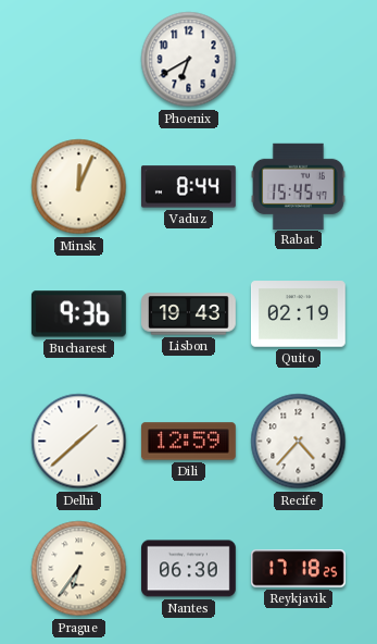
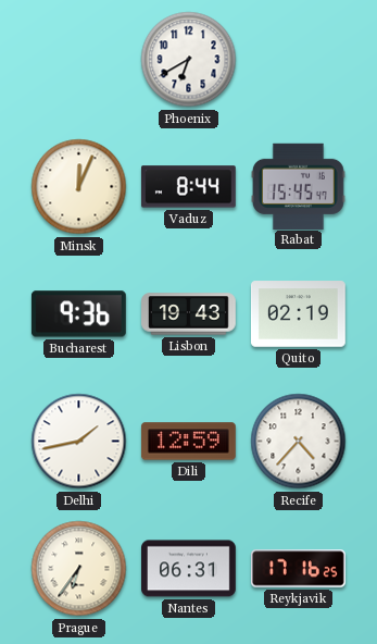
Delhi: 1:38 -> 1:43
Nantes: 06:30 -> 06:31
Reykjavik: 17:18 -> 17:16
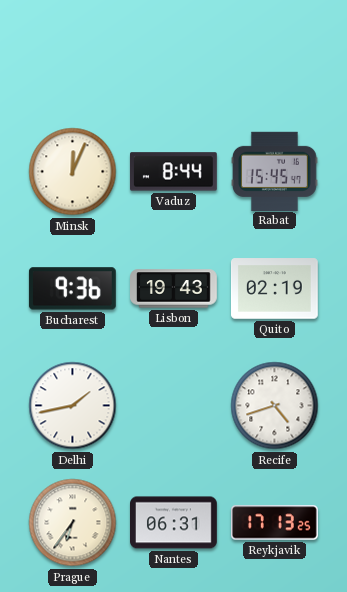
Phoenix: 6:40 -> none
Dili: 12:59 -> none
Recife: 4:37 -> 4:42
Reykjavik: 17:16 -> 17:13
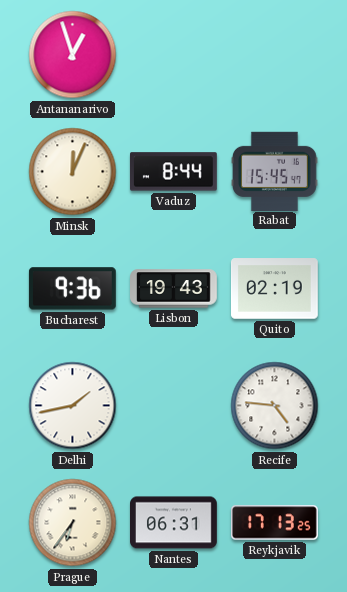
Antananarivo: none -> 12:57
Recife: 4:42 -> 4:46
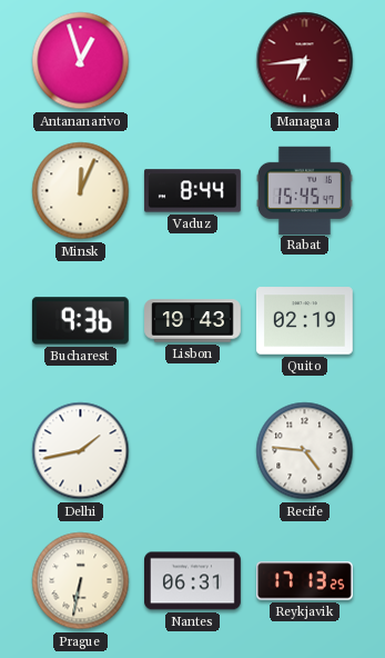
Managua: none -> 6:44
Prague: 6:36 -> 6:32
